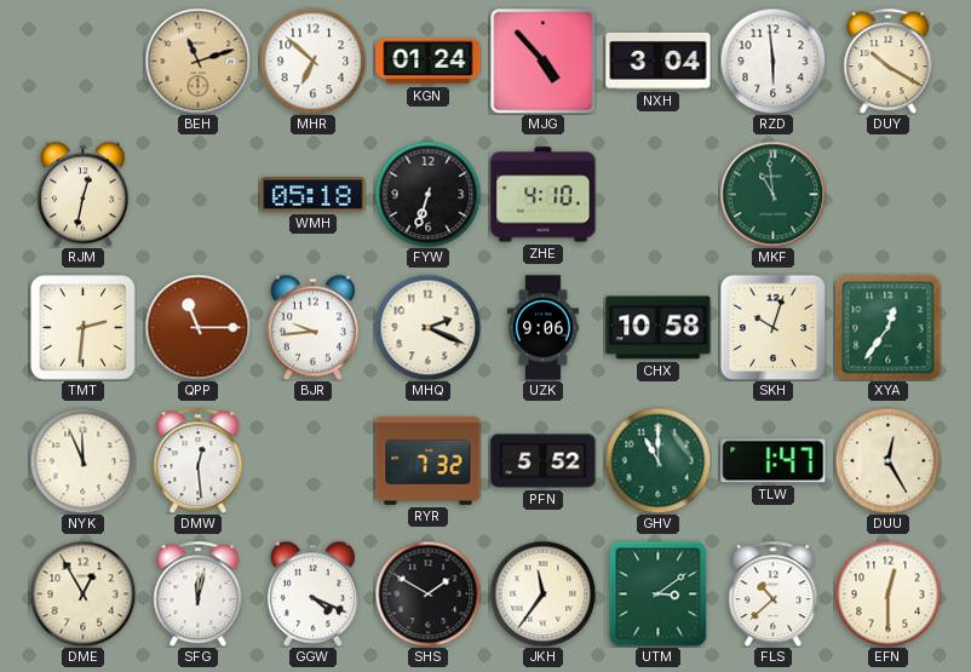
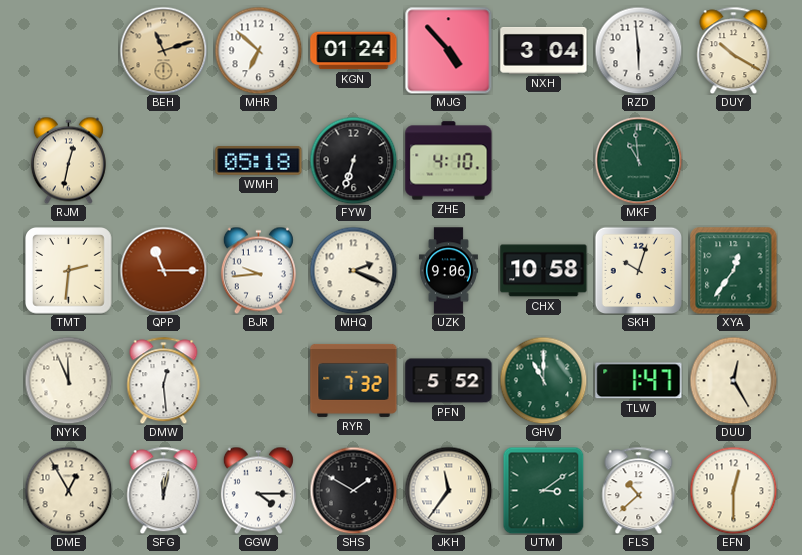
GGW: 4:19 -> 4:15
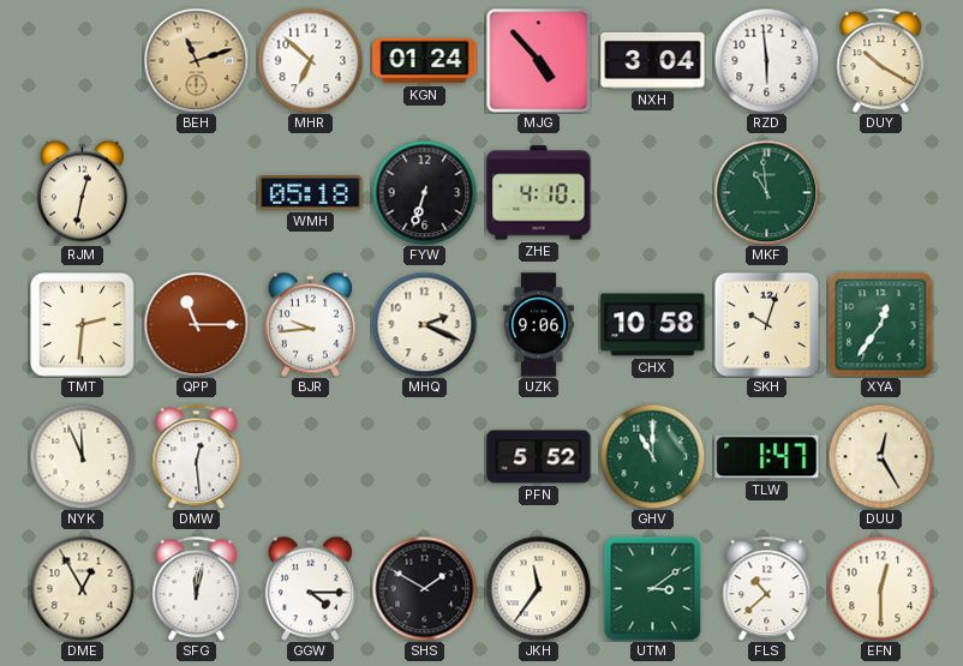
RYR: 7:32 -> none
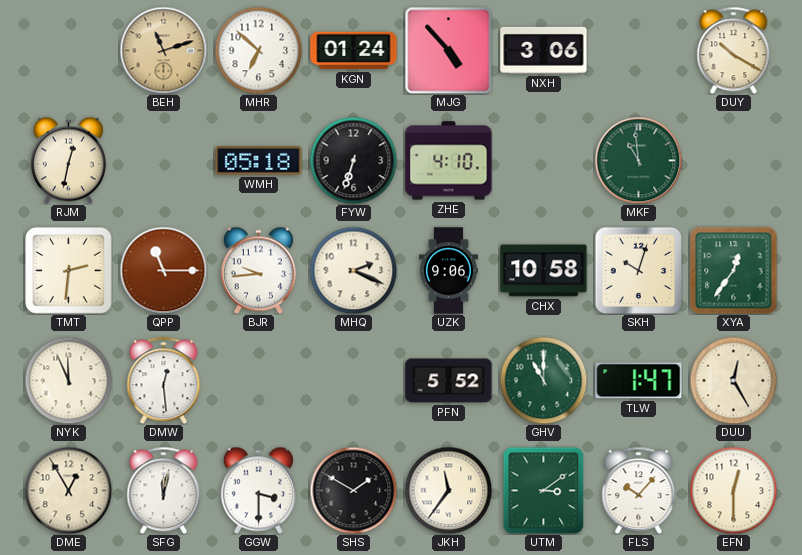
NXH: 3:04 -> 3:06
RZD: 5:59 -> none
GGW: 4:15 -> 3:30
FLS: 10:38 -> 10:07
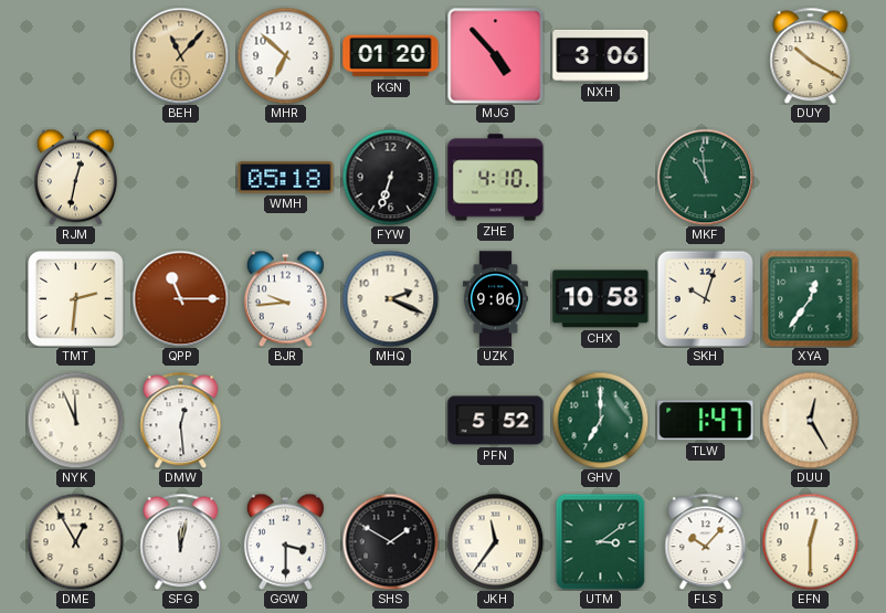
BEH: 11:12 -> 11:07
KGN: 01:24 -> 01:20
GHV: 11:00 -> 7:00
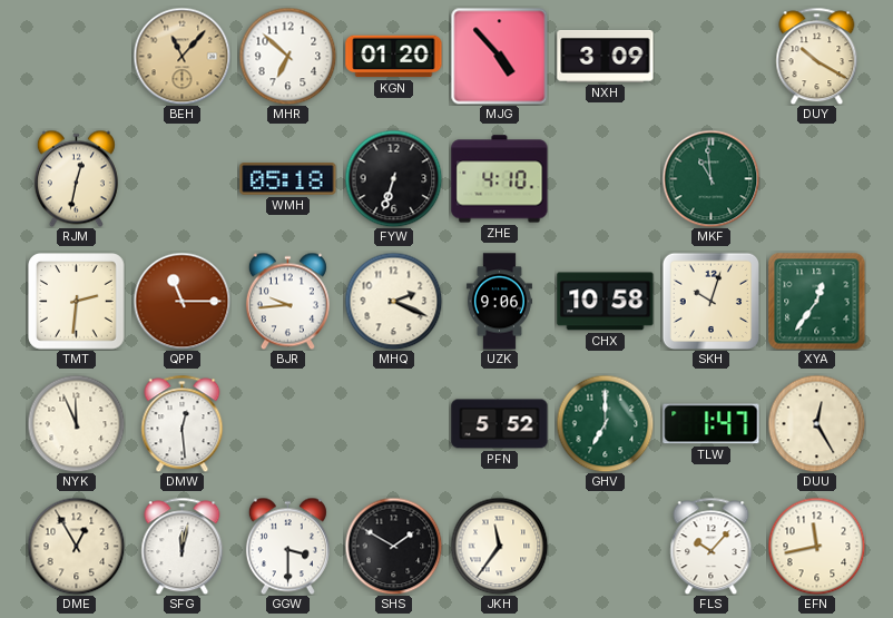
NXH: 3:06 -> 3:09
UTM: 3:09 -> none
EFN: 12:30 -> 11:43
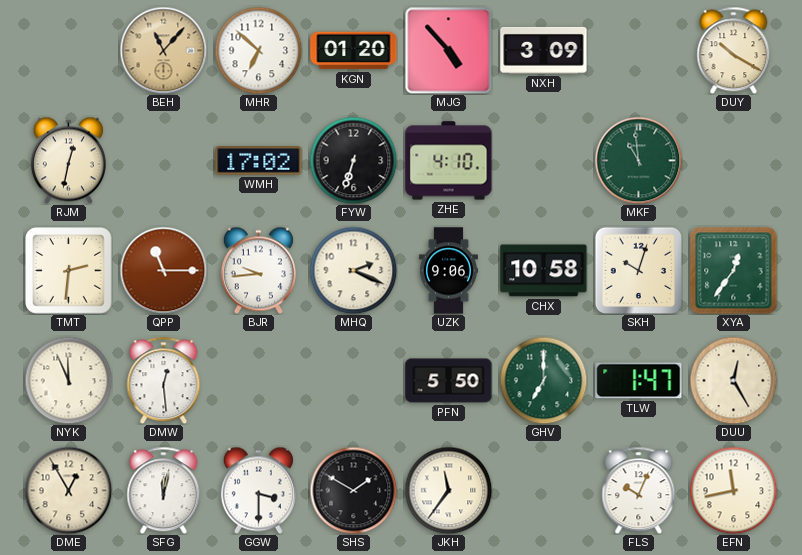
WMH: 05:18 -> 17:02
PFN: 5:52 -> 5:50
FLS: 10:07 -> 10:04
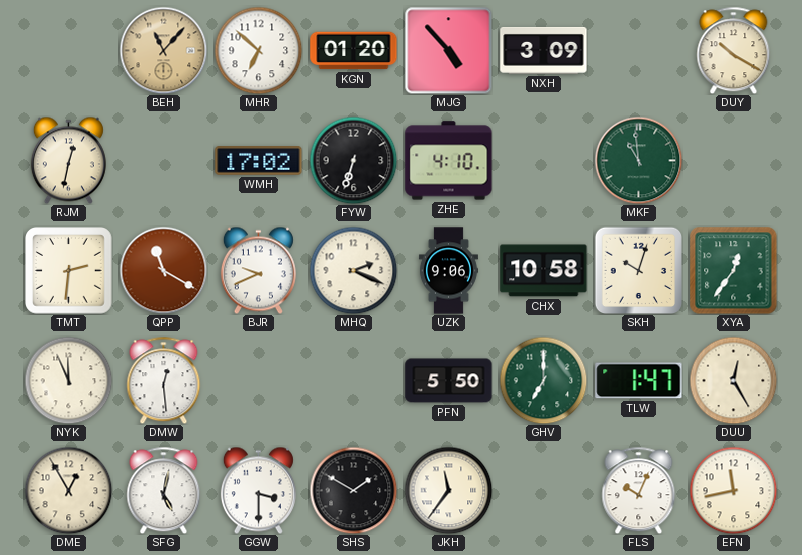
QPP: 11:15 -> 11:20
BJR: 9:44 -> 9:41
SFG: 12:02 -> 5:02
